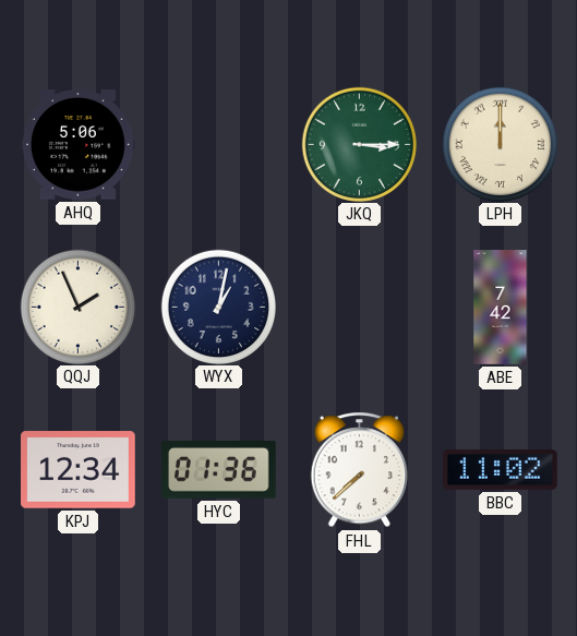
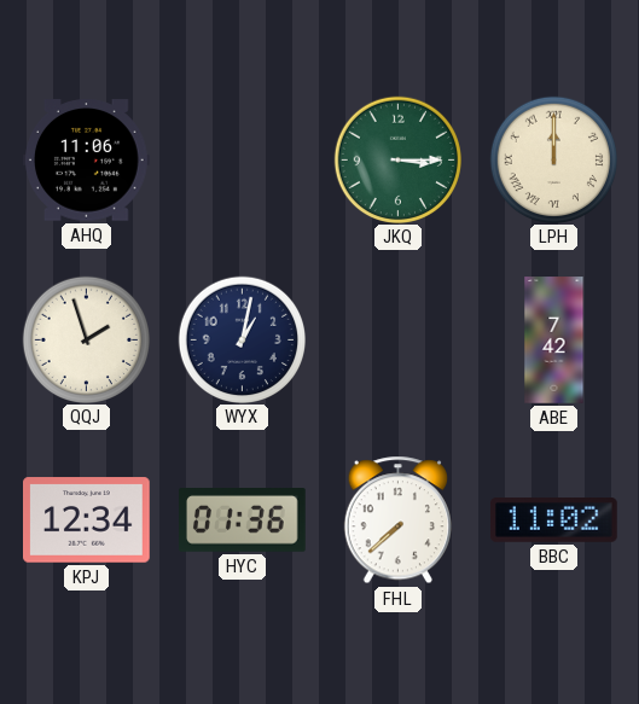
AHQ: 5:06 -> 11:06
QQJ: 1:56 -> 1:57
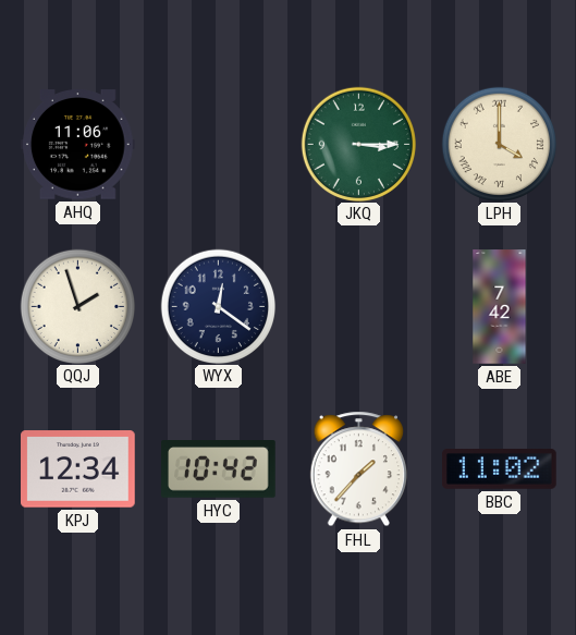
LPH: 12:00 -> 4:00
WYX: 1:02 -> 12:21
HYC: 01:36 -> 10:42
FHL: 7:38 -> 1:37
